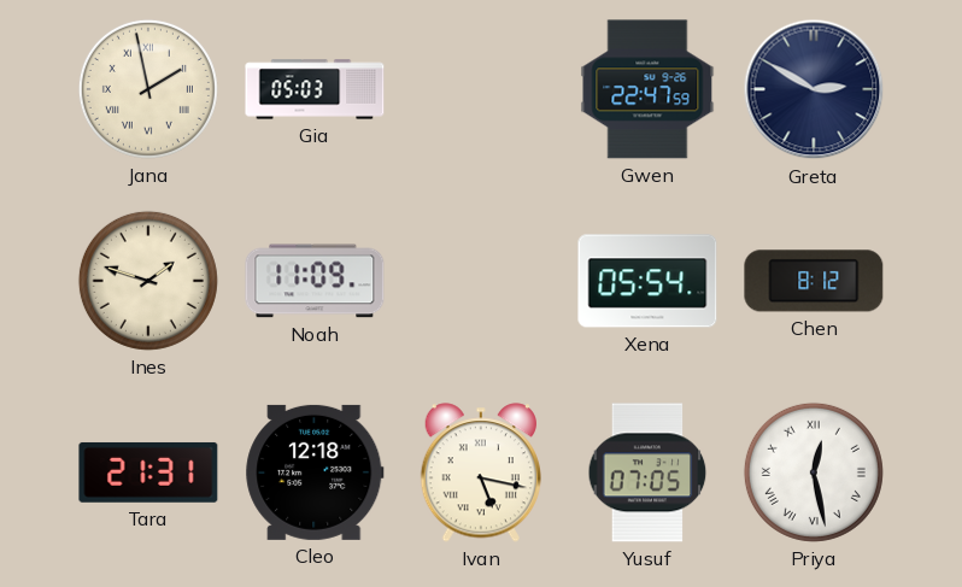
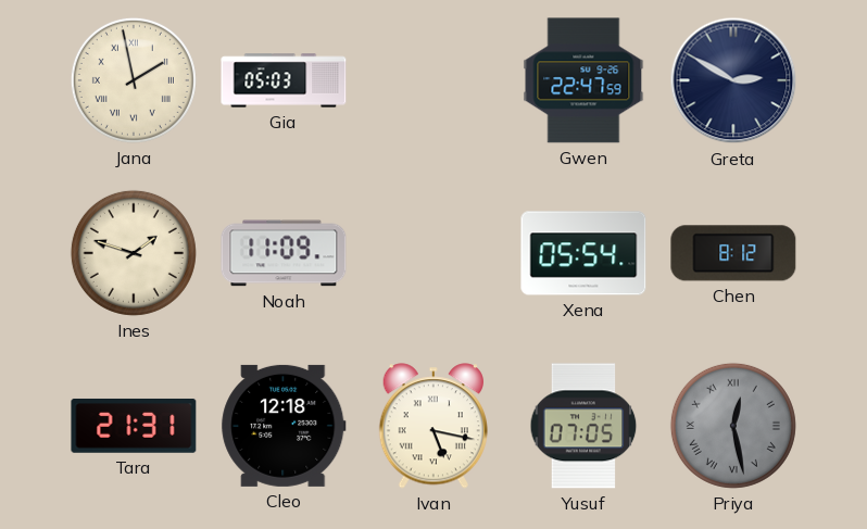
Priya dial: white -> grey
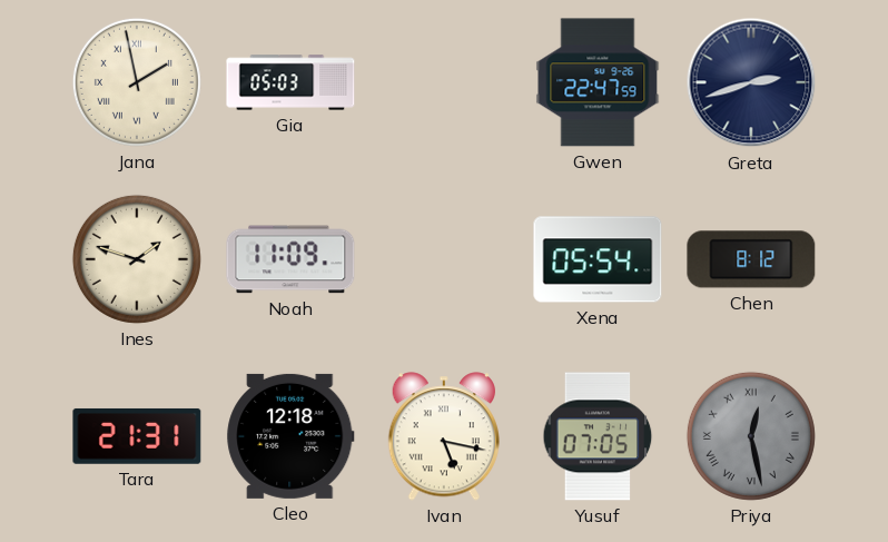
Greta: 2:50 -> 2:42
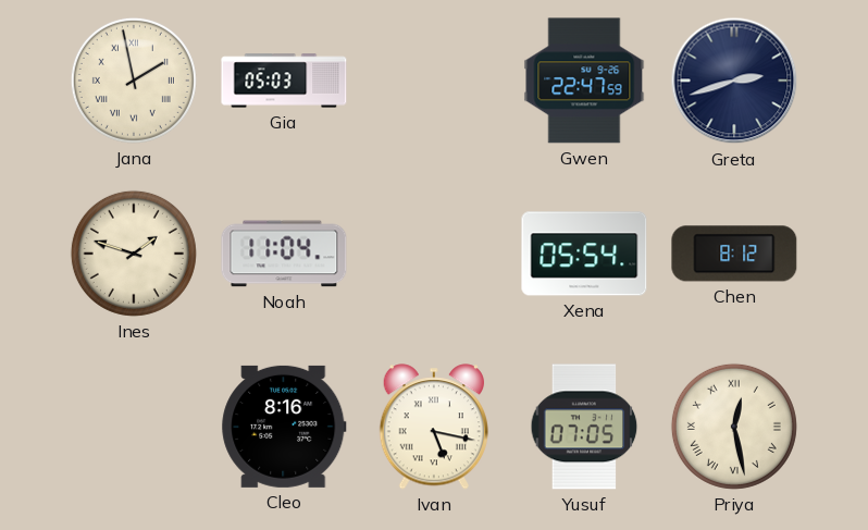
Noah: 11:09 -> 11:04
Tara: 21:31 -> none
Cleo: 12:18 -> 8:16
Priya dial: grey -> cream
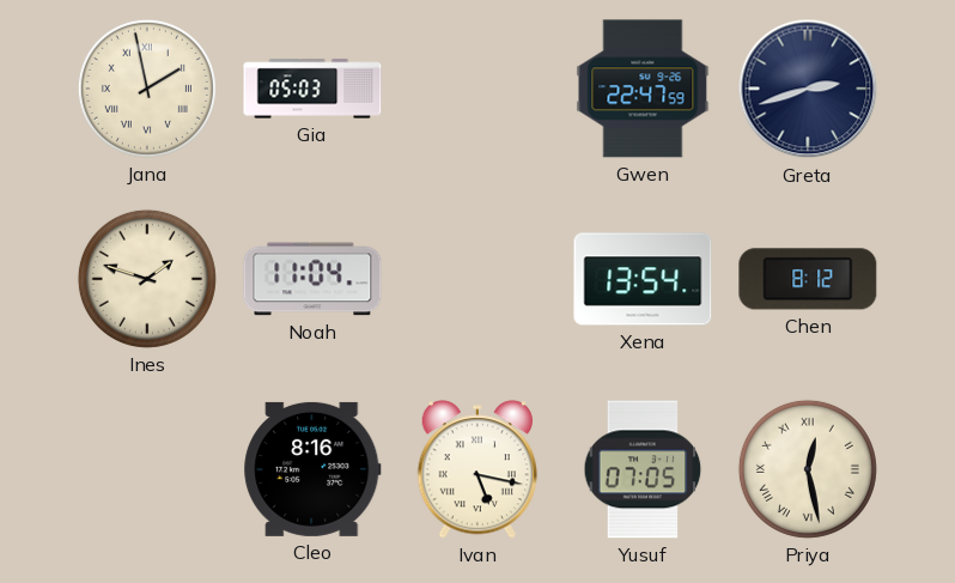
Xena: 05:54 -> 13:54
